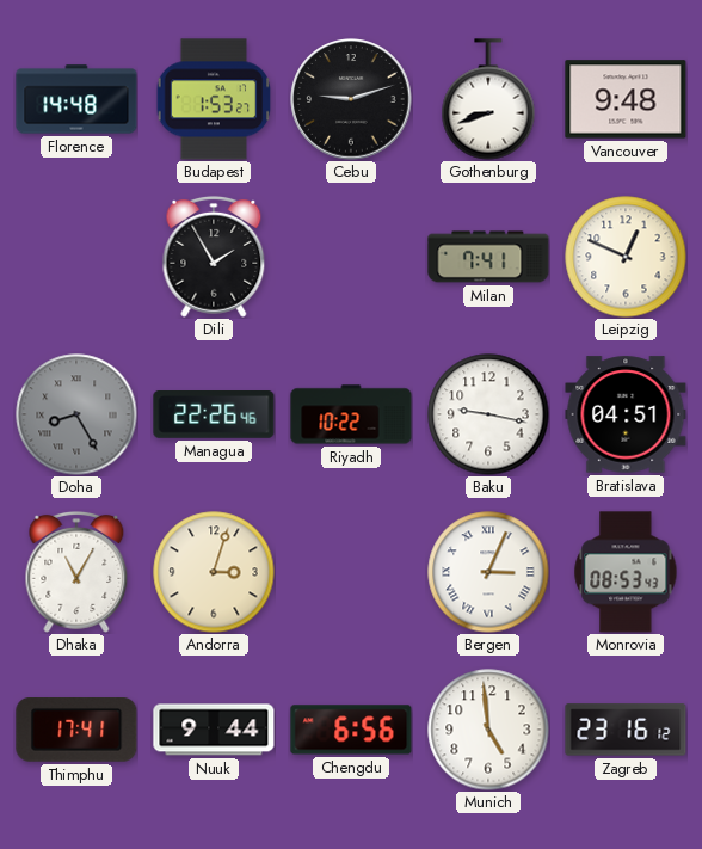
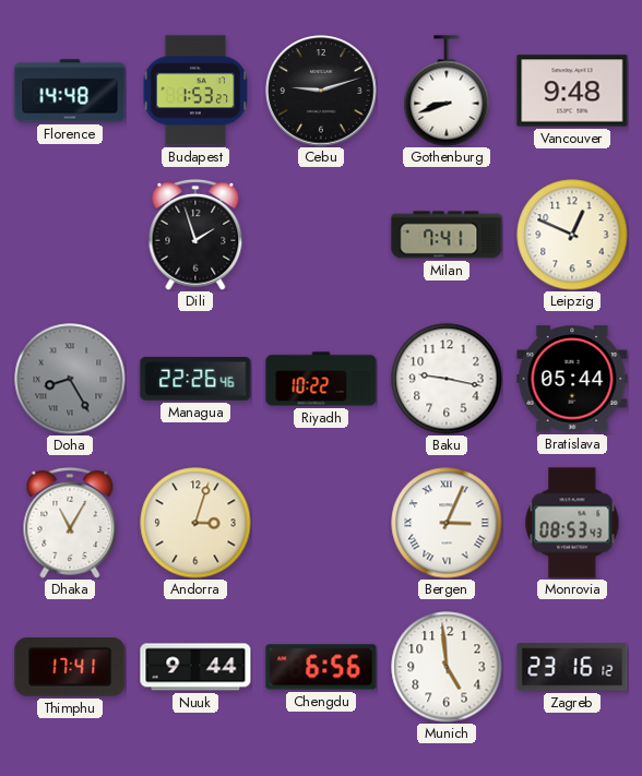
Dili: 1:55 -> 1:57
Bratislava: 04:51 -> 05:44
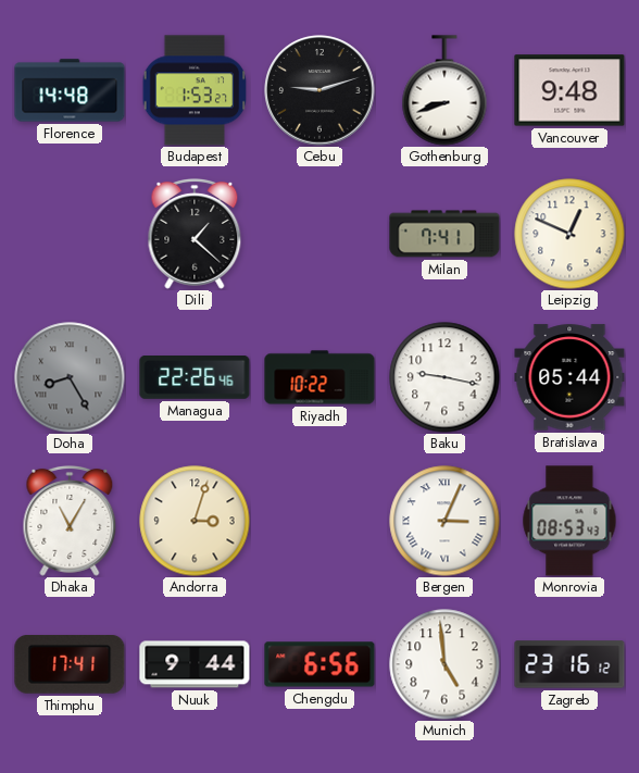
Dili: 1:57 -> 1:22
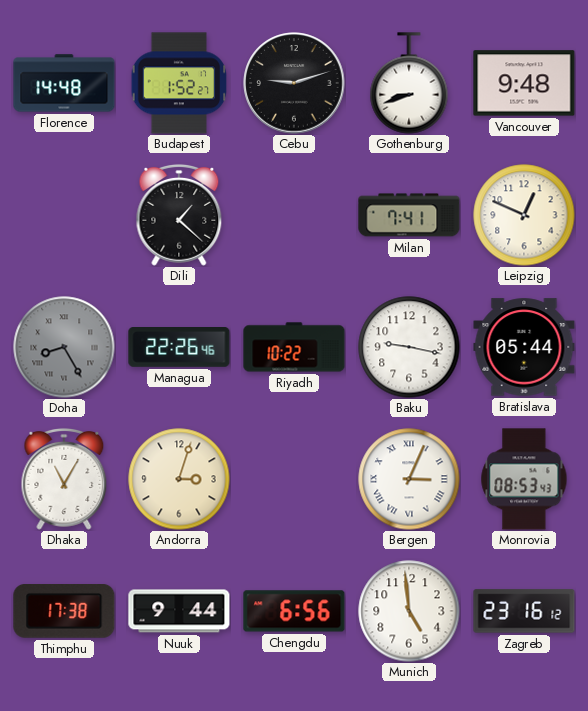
Budapest: 1:53 -> 1:52
Thimphu: 17:41 -> 17:38
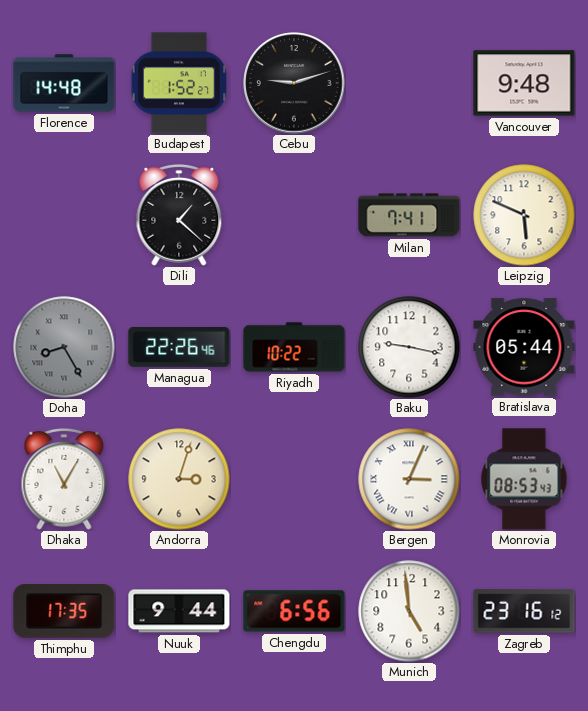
Gothenburg: 8:42 -> none
Leipzig: 12:49 -> 5:49
Thimphu: 17:38 -> 17:35
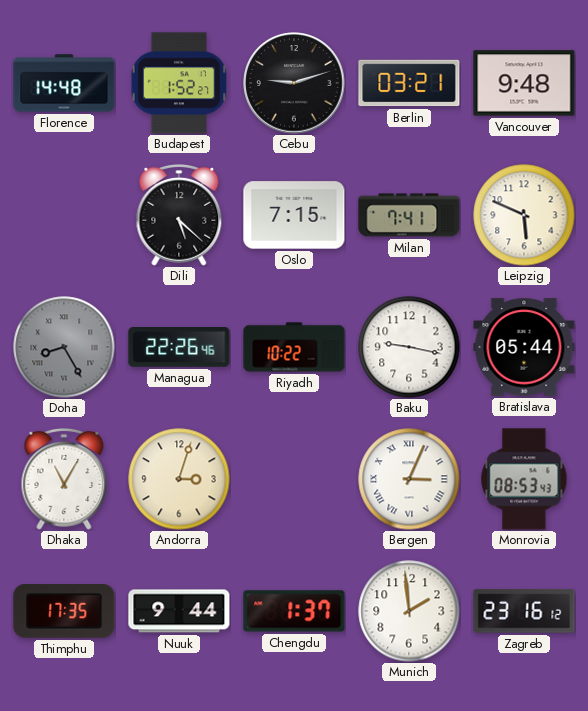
Berlin: none -> 03:21
Dili: 1:22 -> 5:22
Oslo: none -> 7:15
Chengdu: 6:56 -> 1:37
Munich: 4:59 -> 1:59
